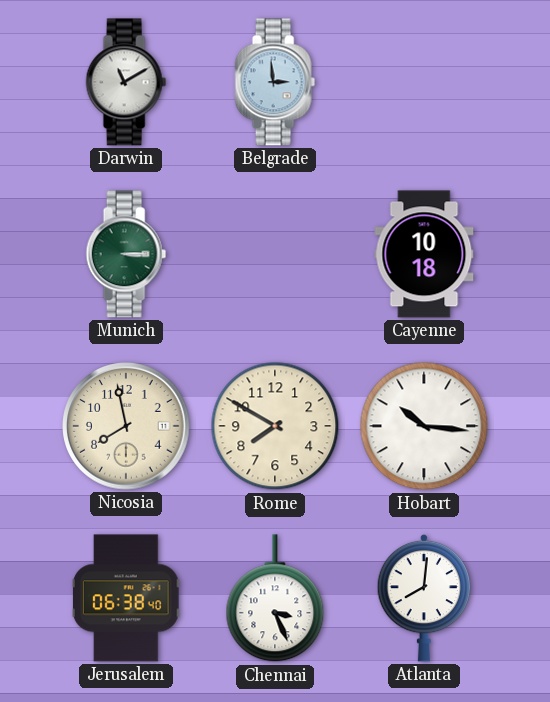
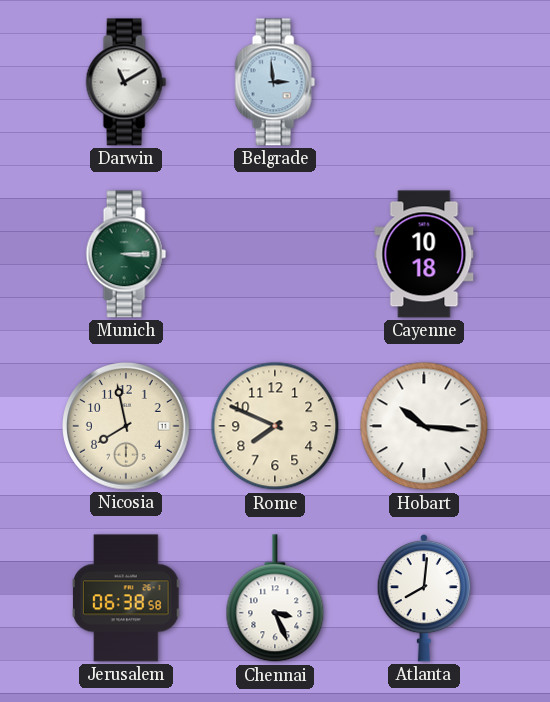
Rome: 7:50 -> 7:49
Jerusalem: 06:38:40 -> 06:38:58
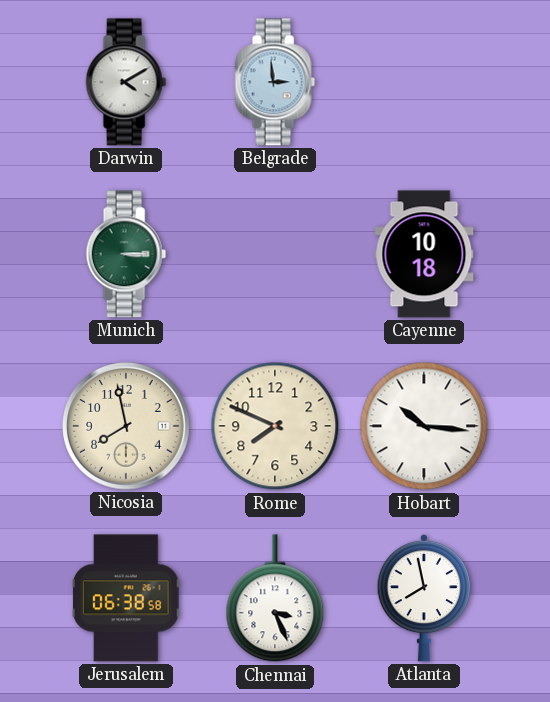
Darwin: 11:10 -> 4:10
Atlanta: 8:01 -> 7:58
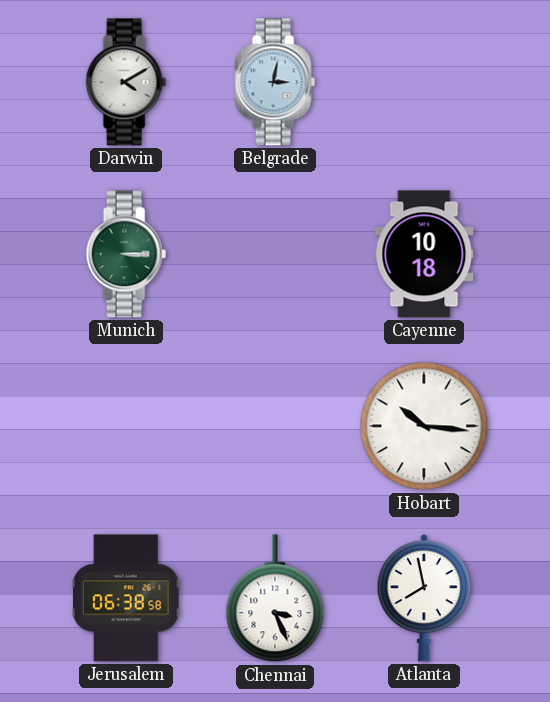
Belgrade: 2:59 -> 3:02
Nicosia: 7:58 -> none
Rome: 7:49 -> none
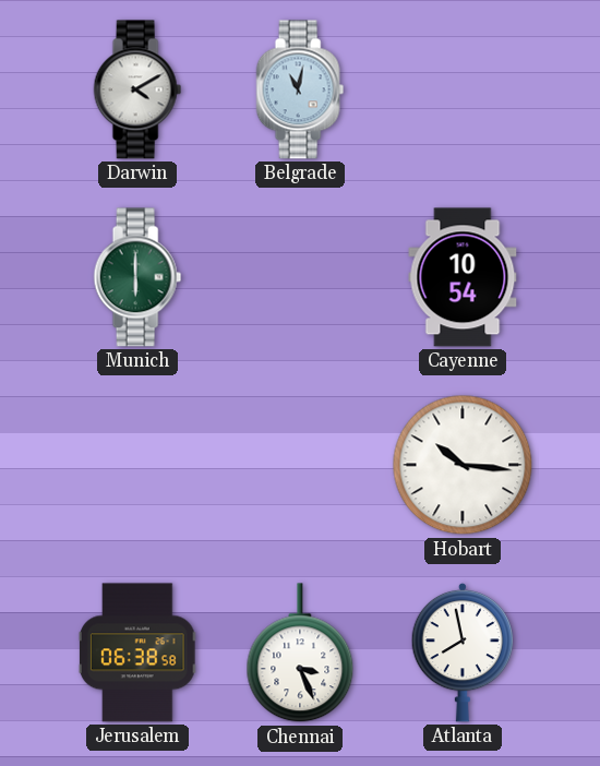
Belgrade: 3:02 -> 11:02
Munich: 3:15 -> 6:00
Cayenne: 10:18 -> 10:54
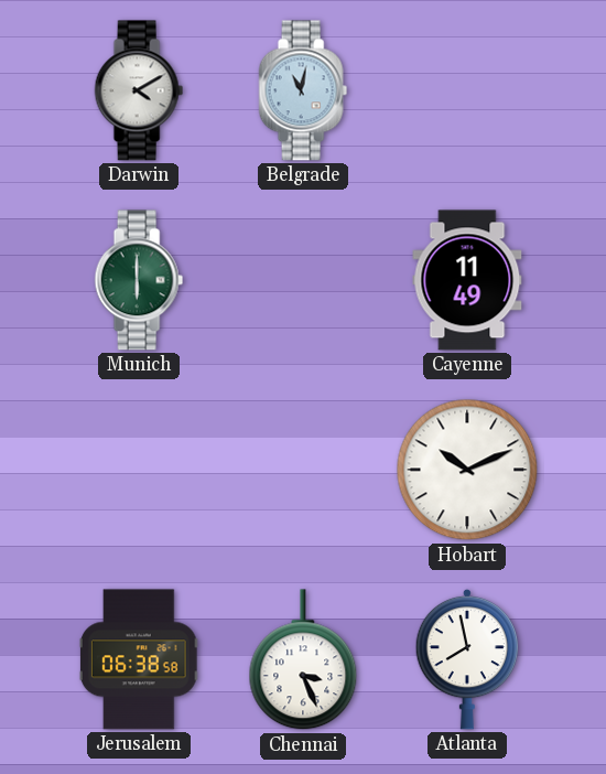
Cayenne: 10:54 -> 11:49
Hobart: 10:16 -> 10:11
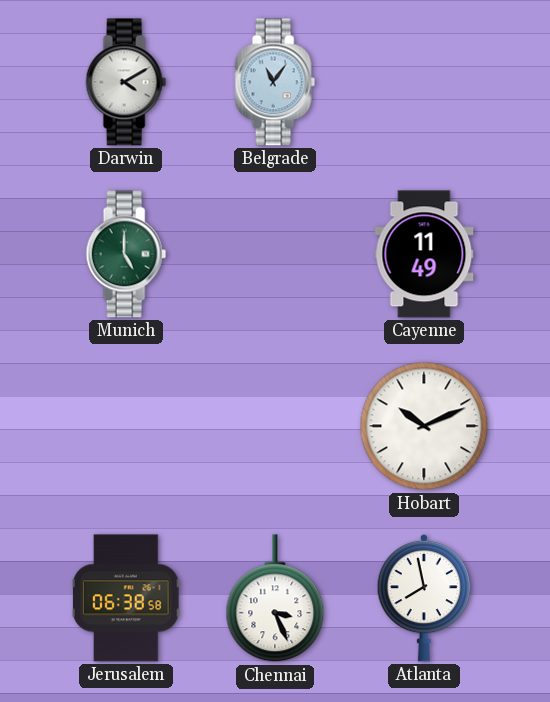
Belgrade: 11:02 -> 11:06
Munich: 6:00 -> 5:00
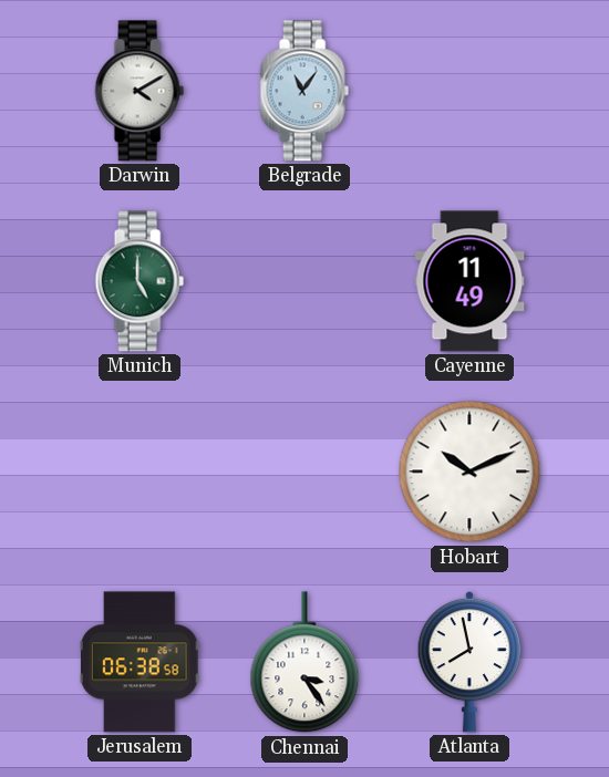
Chennai: 3:26 -> 3:24
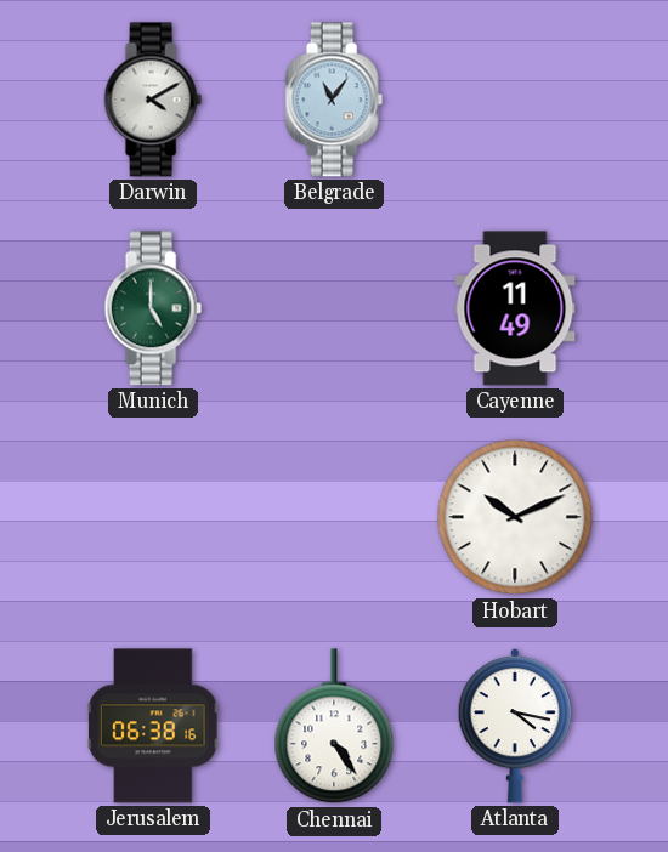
Jerusalem: 06:38:58 -> 06:38:16
Chennai: 3:24 -> 4:24
Atlanta: 7:58 -> 4:17
